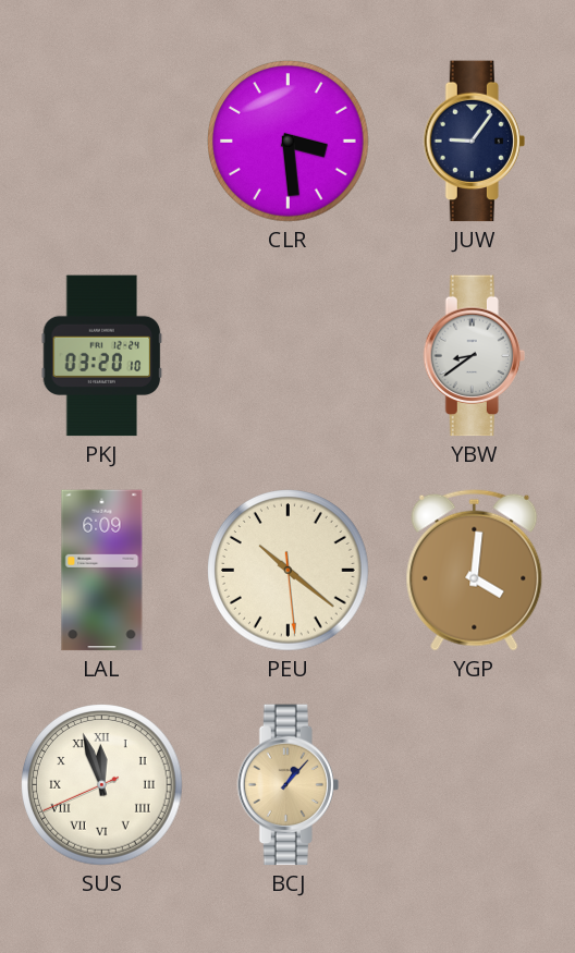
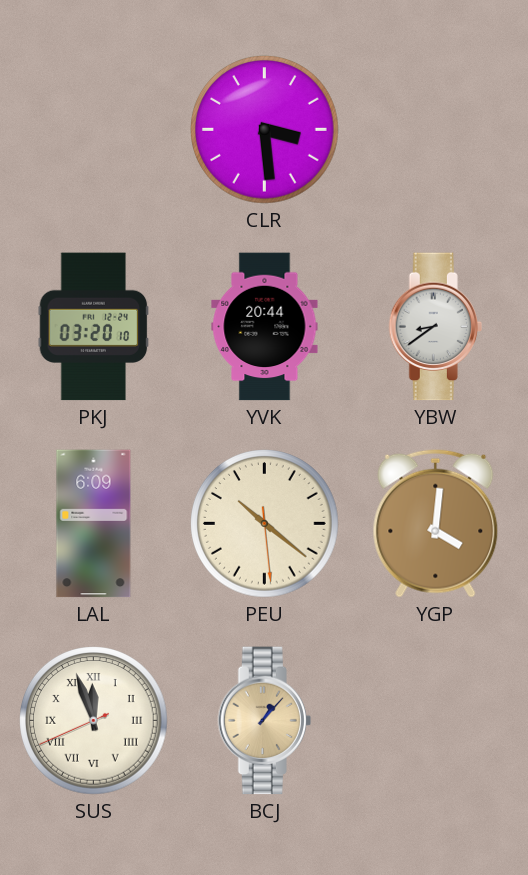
JUW: 9:06 -> none
YVK: none -> 20:44
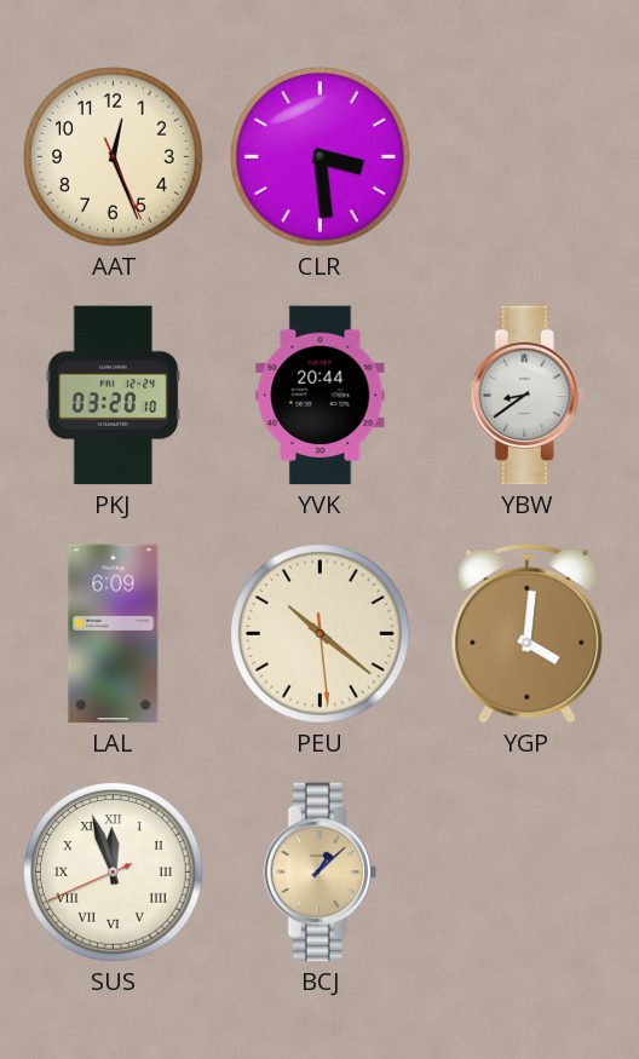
AAT: none -> 12:26
BCJ: 1:07 -> 1:08
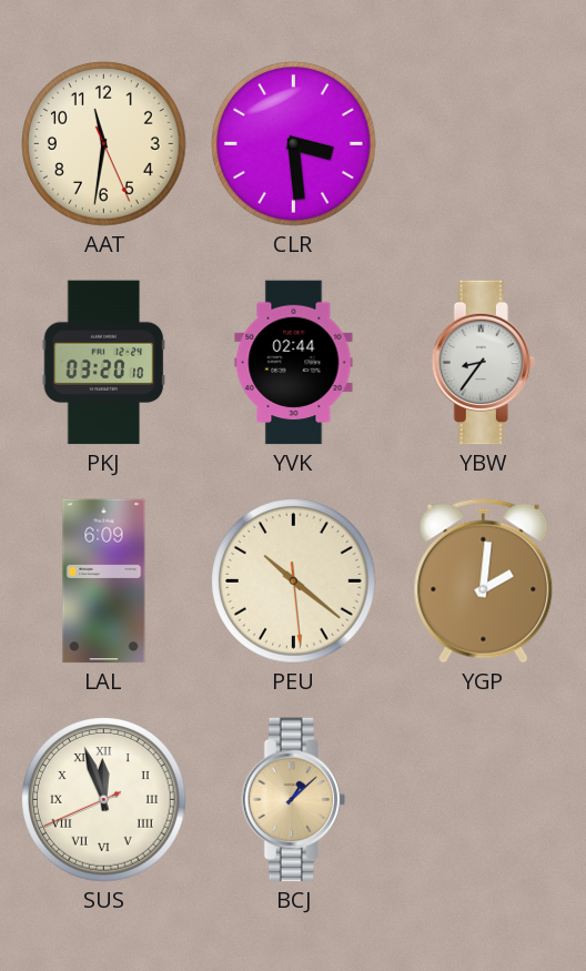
AAT: 12:26 -> 11:31
YVK: 20:44 -> 02:44
YBW: 8:39 -> 8:36
YGP: 4:01 -> 2:01
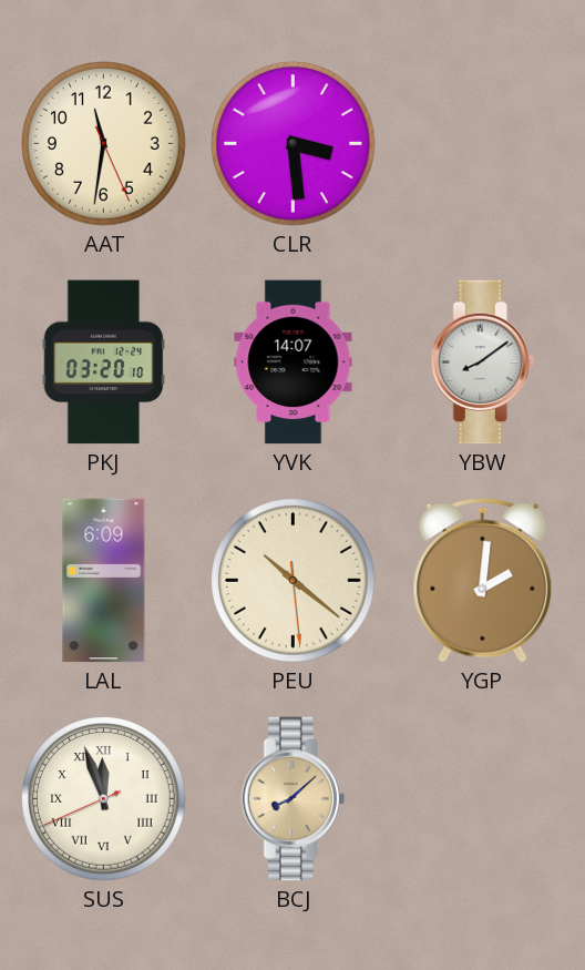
YVK: 02:44 -> 14:07
YBW: 8:36 -> 8:09
BCJ: 1:08 -> 8:08
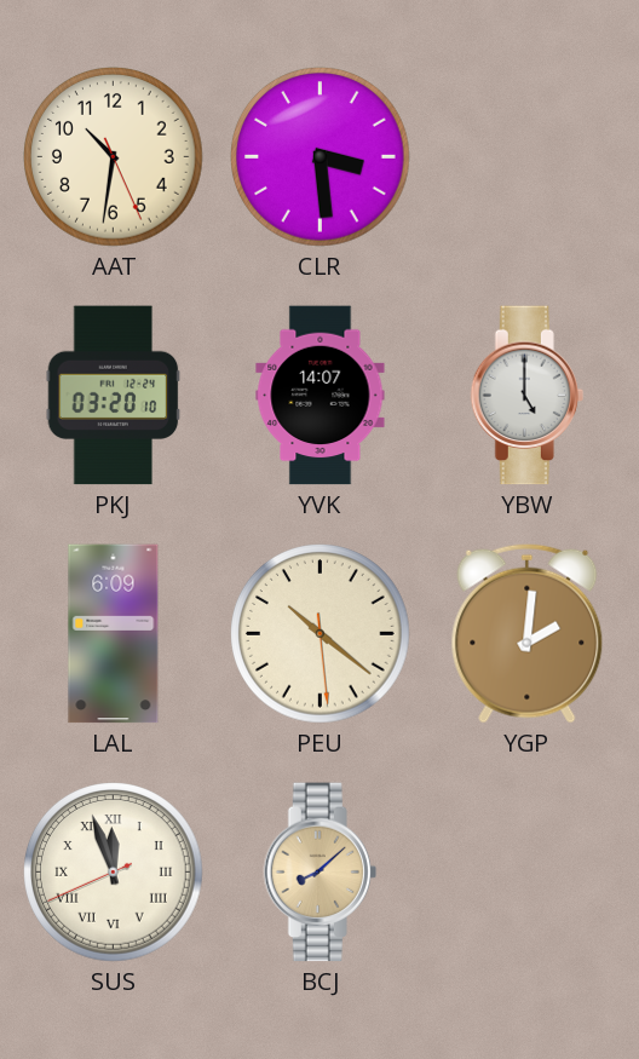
AAT: 11:31 -> 10:31
YBW: 8:09 -> 5:00
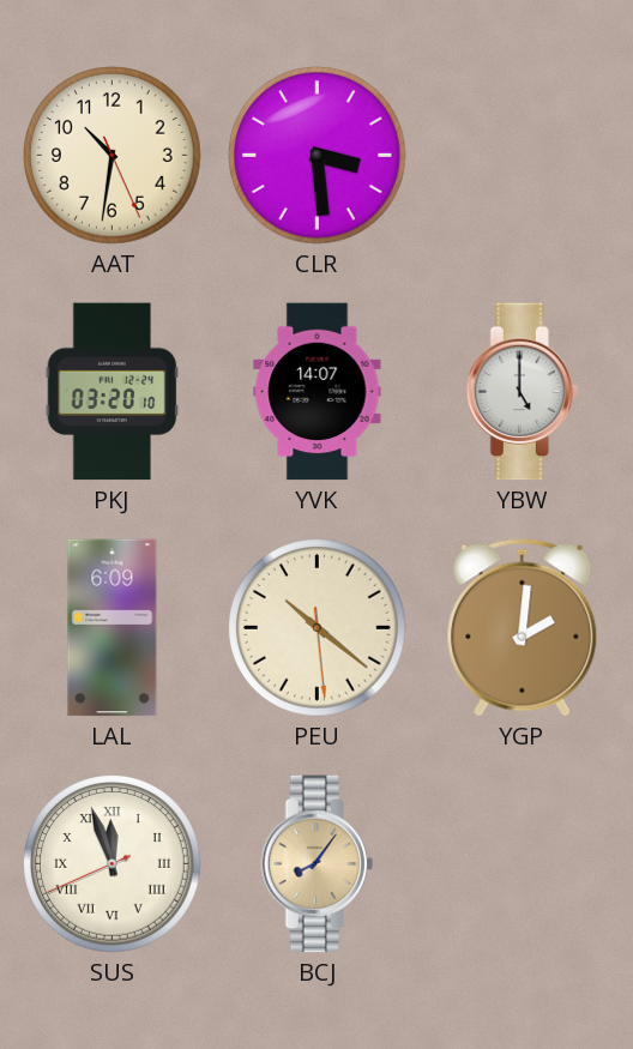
BCJ: 8:08 -> 8:06
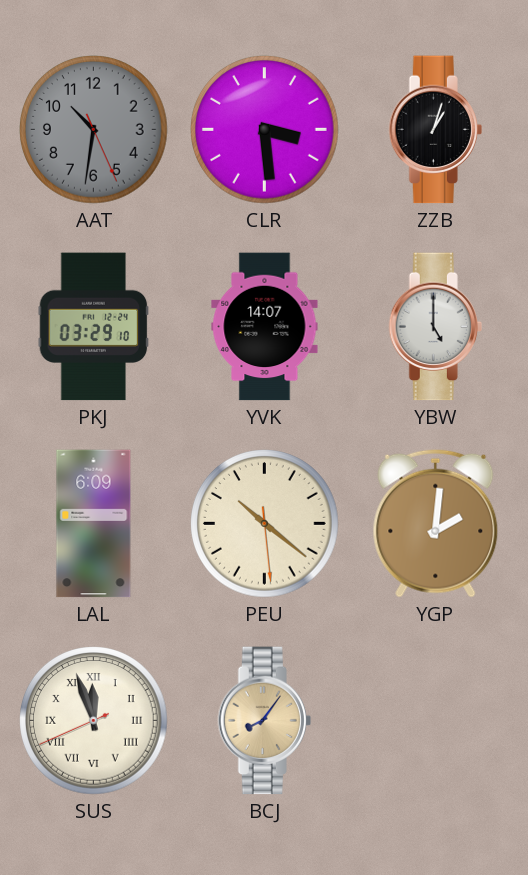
AAT dial: cream -> grey
ZZB: none -> 1:03
PKJ: 03:20 -> 03:29
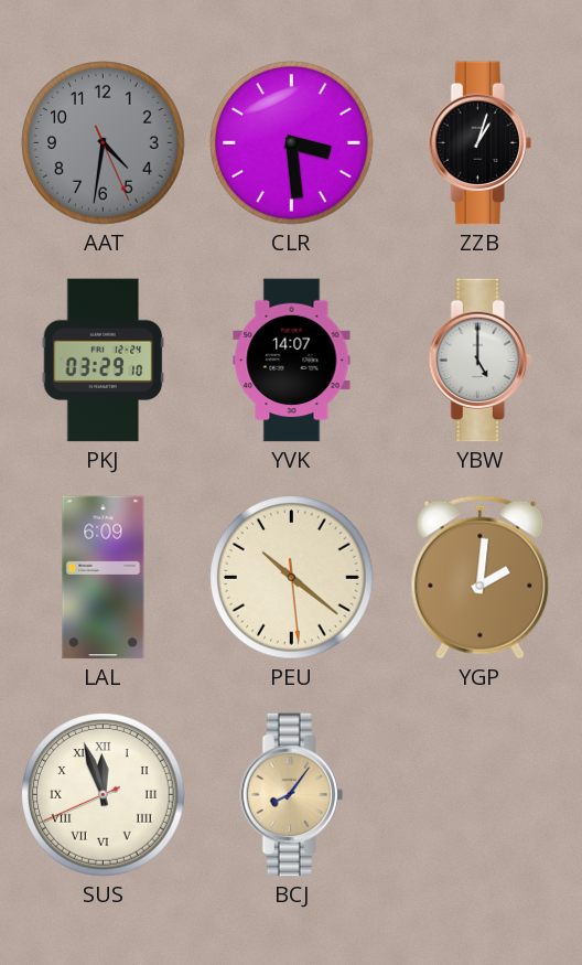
AAT: 10:31 -> 4:31
